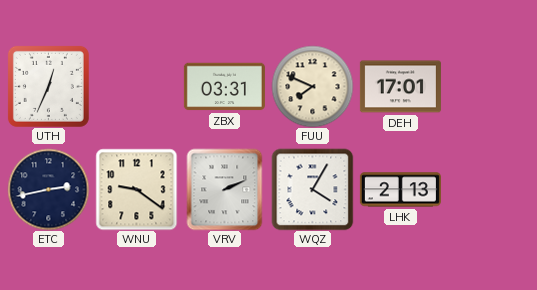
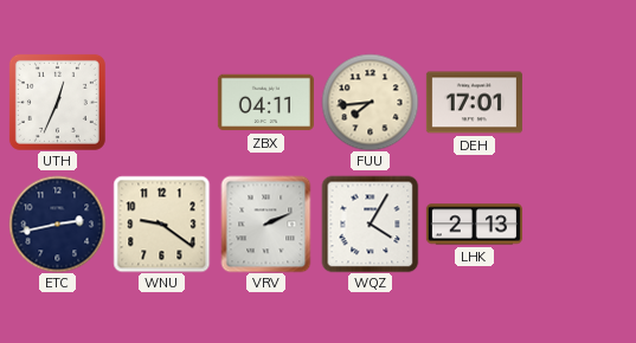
ZBX: 03:31 -> 04:11
FUU: 7:49 -> 7:44
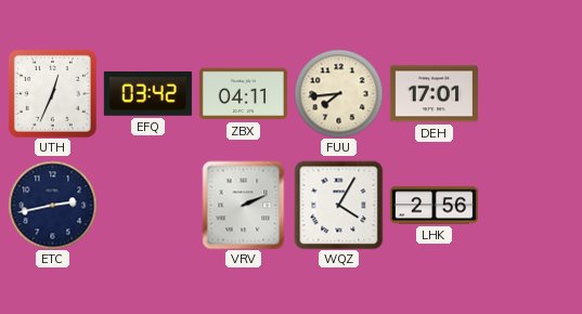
EFQ: none -> 03:42
WNU: 9:21 -> none
LHK: 2:13 -> 2:56
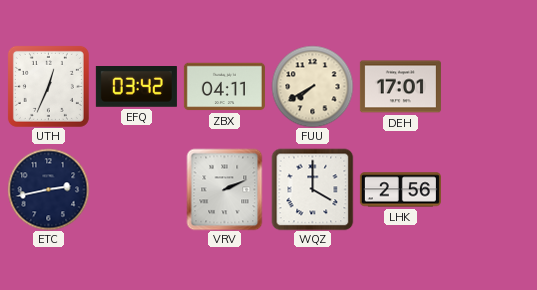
FUU: 7:44 -> 7:40
WQZ: 4:05 -> 4:00
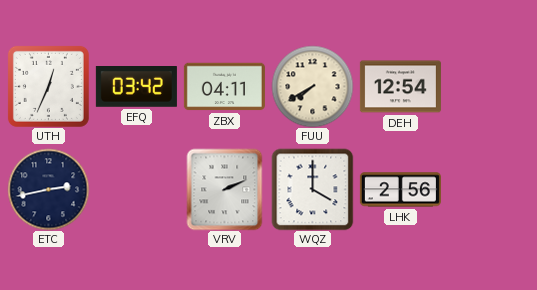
DEH: 17:01 -> 12:54
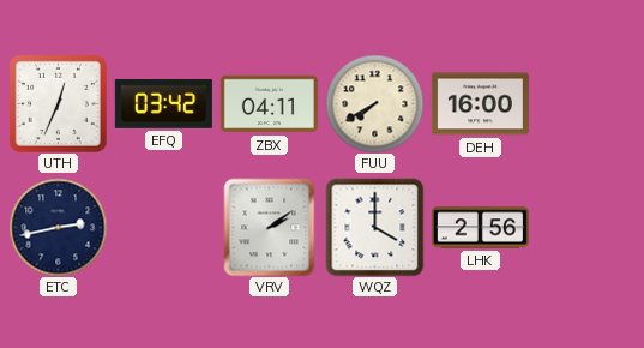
DEH: 12:54 -> 16:00
VRV: 2:11 -> 2:09
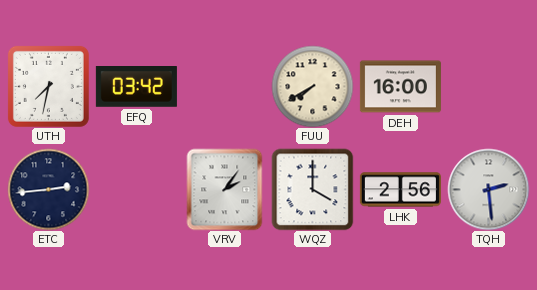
UTH: 12:34 -> 7:32
ZBX: 04:11 -> none
ETC: 2:43 -> 2:44
VRV: 2:09 -> 2:06
TQH: none -> 2:29
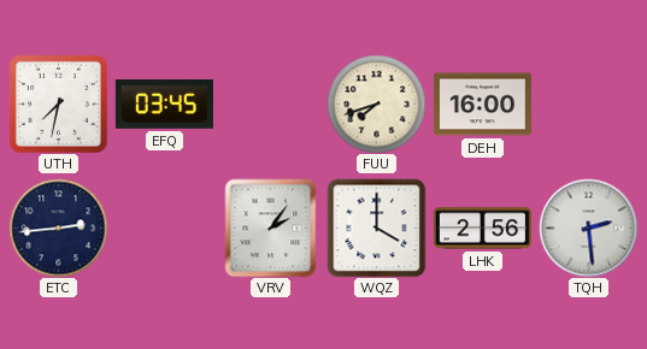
EFQ: 03:42 -> 03:45
FUU: 7:40 -> 7:42
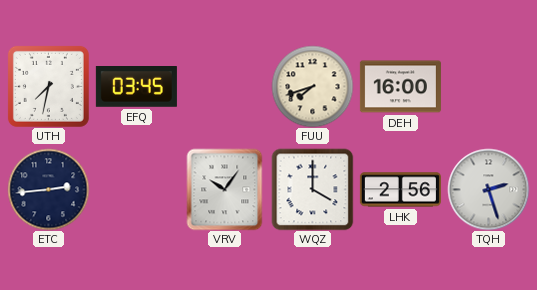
VRV: 2:06 -> 10:06
TQH: 2:29 -> 2:27
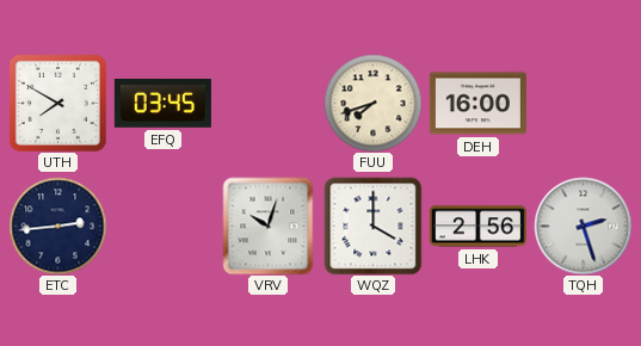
UTH: 7:32 -> 7:50
VRV: 10:06 -> 10:03
